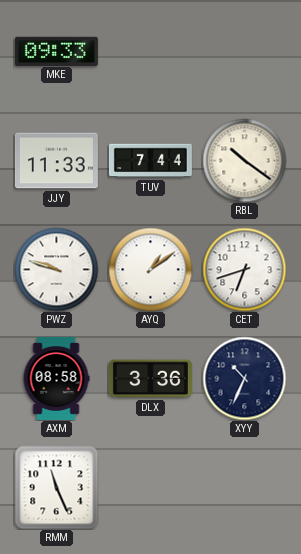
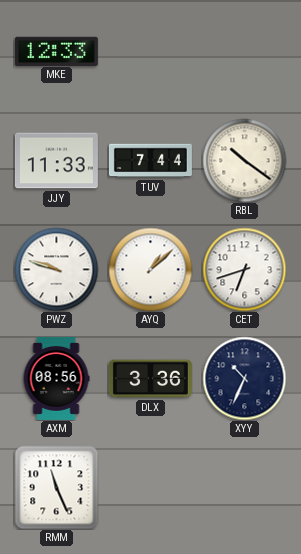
MKE: 09:33 -> 12:33
AYQ: 1:09 -> 1:08
AXM: 08:58 -> 08:56
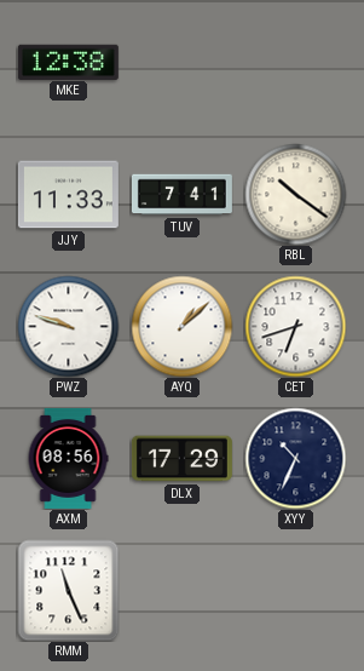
MKE: 12:33 -> 12:38
TUV: 7:44 -> 7:41
DLX: 3:36 -> 17:29
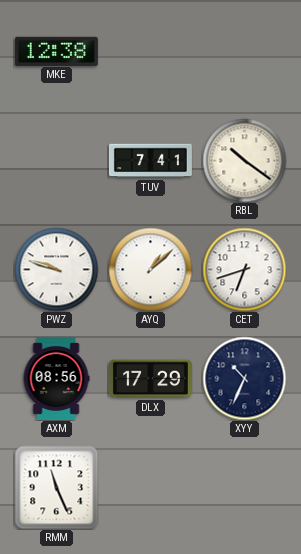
JJY: 11:33 -> none
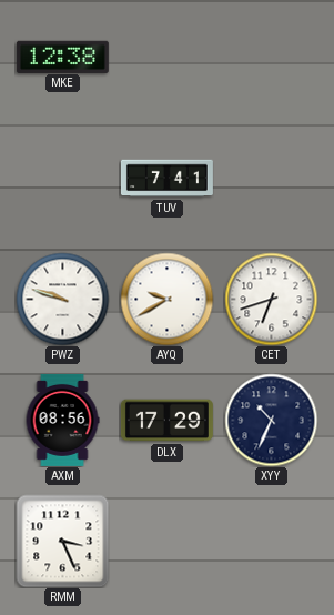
RBL: 10:21 -> none
AYQ: 1:08 -> 9:40
RMM: 11:26 -> 3:26
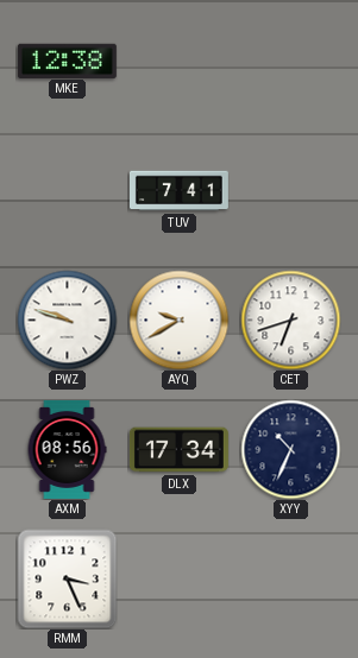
DLX: 17:29 -> 17:34
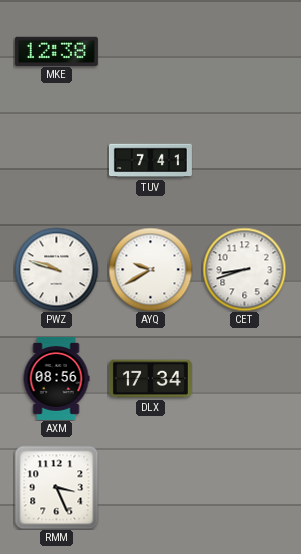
CET: 6:42 -> 8:42
XYY: 10:34 -> none
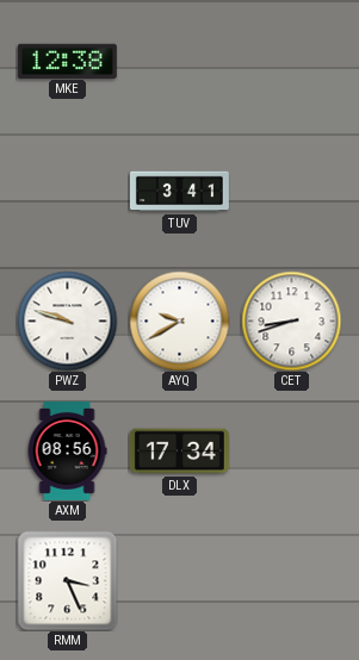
TUV: 7:41 -> 3:41
